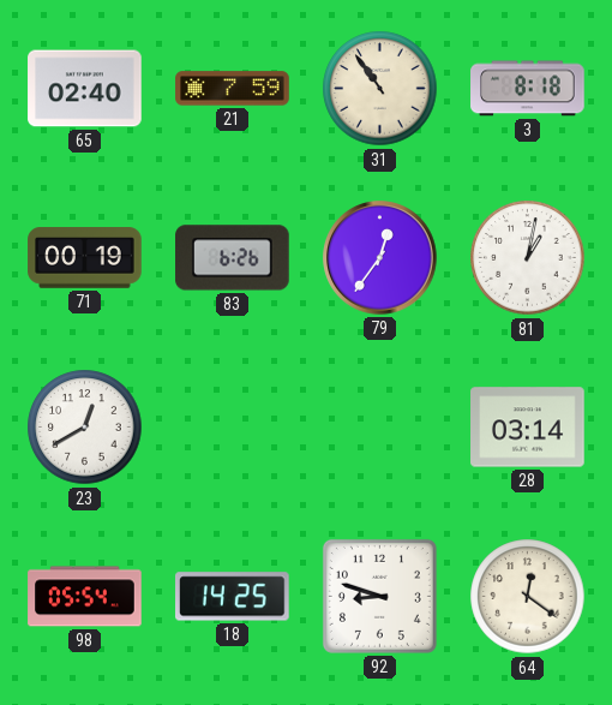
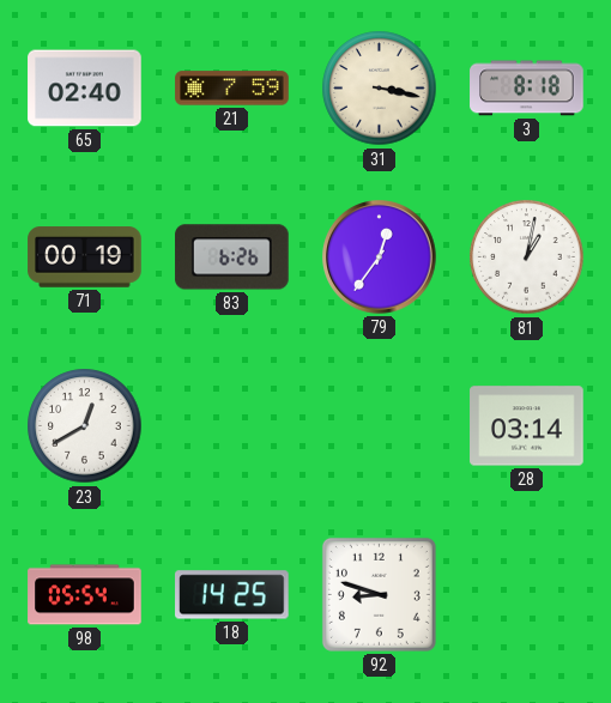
31: 10:54 -> 3:17
64: 12:21 -> none
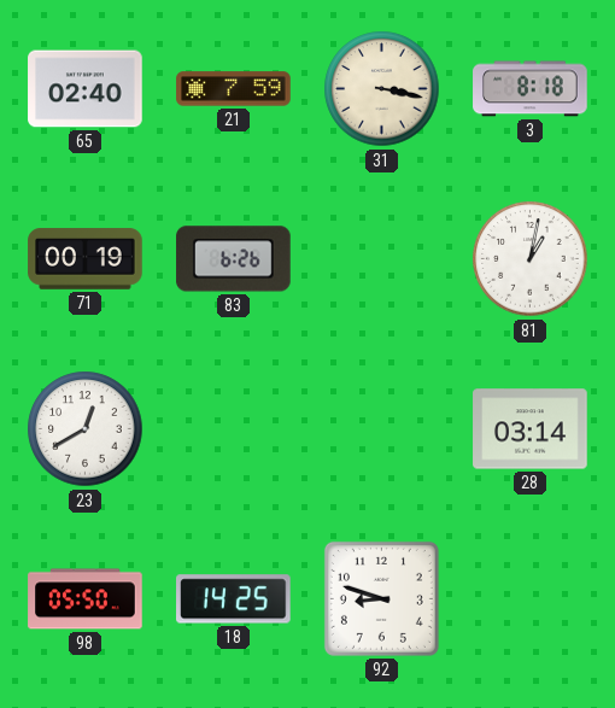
79: 12:36 -> none
98: 05:54 -> 05:50
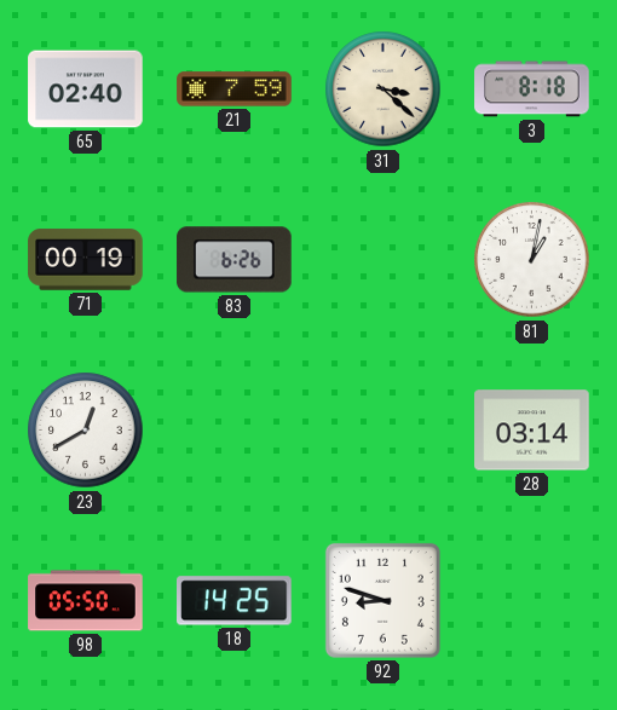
31: 3:17 -> 3:22
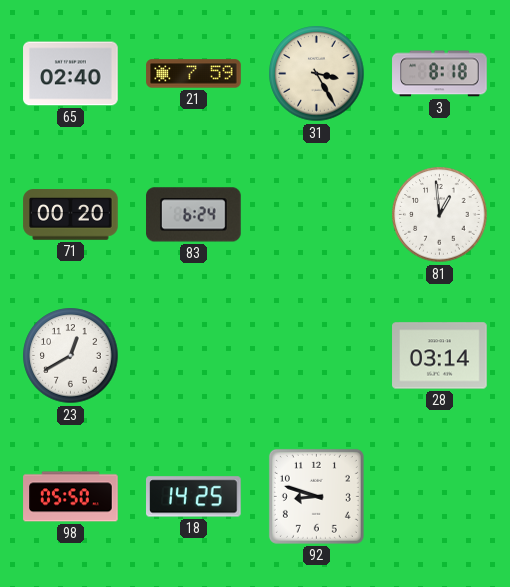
31: 3:22 -> 3:25
71: 00:19 -> 00:20
83: 6:26 -> 6:24
81: 1:02 -> 12:59
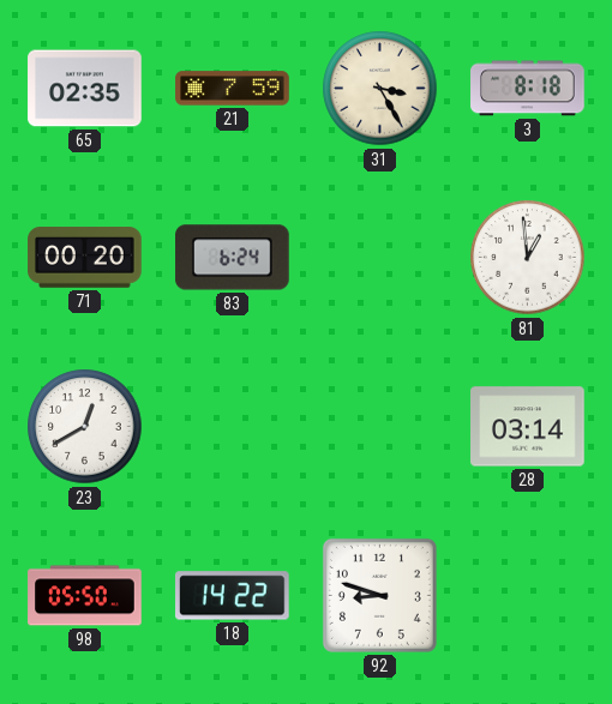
65: 02:40 -> 02:35
18: 14:25 -> 14:22
